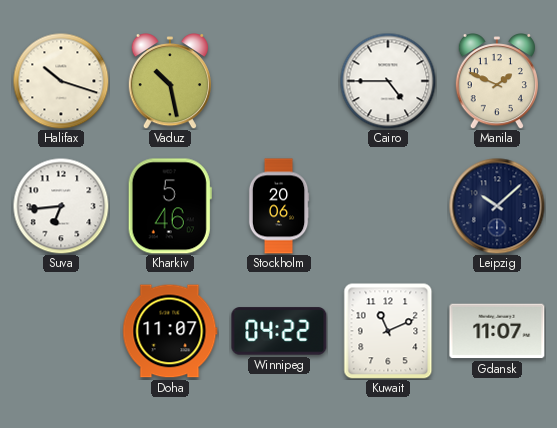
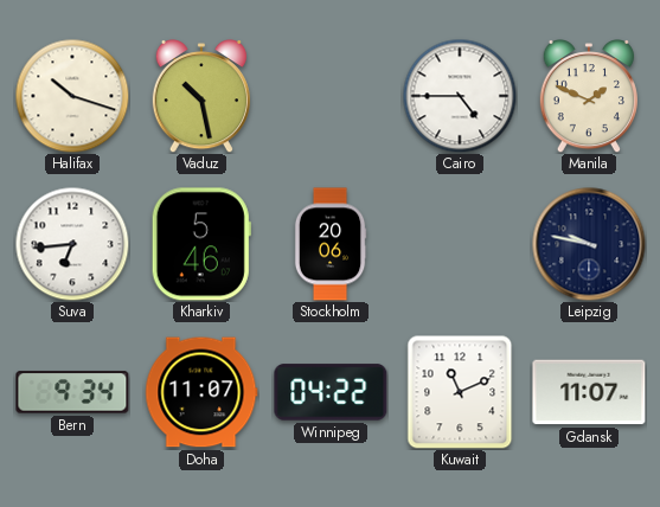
Leipzig: 10:08 -> 9:47
Bern: none -> 9:34
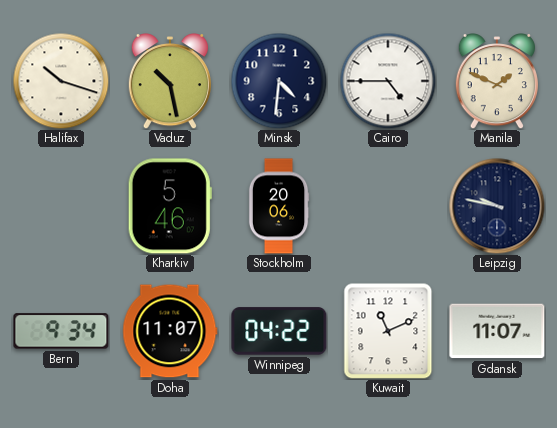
Minsk: none -> 4:31
Suva: 6:44 -> none
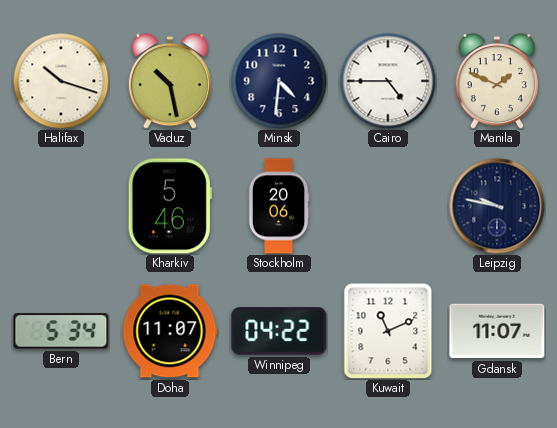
Bern: 9:34 -> 5:34
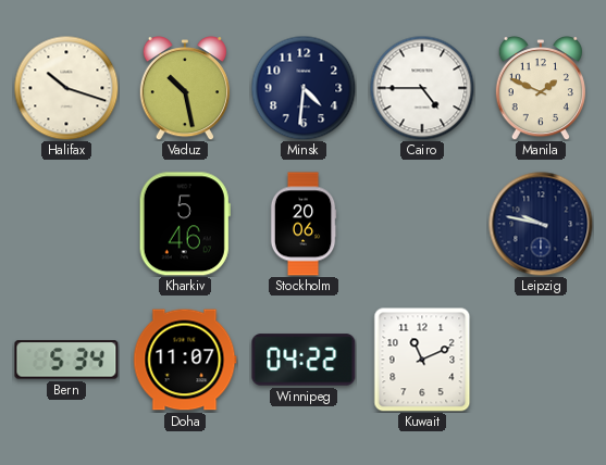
Gdansk: 11:07 -> none
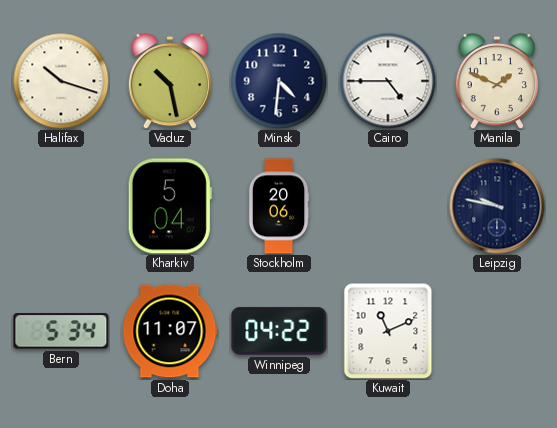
Kharkiv: 5:46 -> 5:04
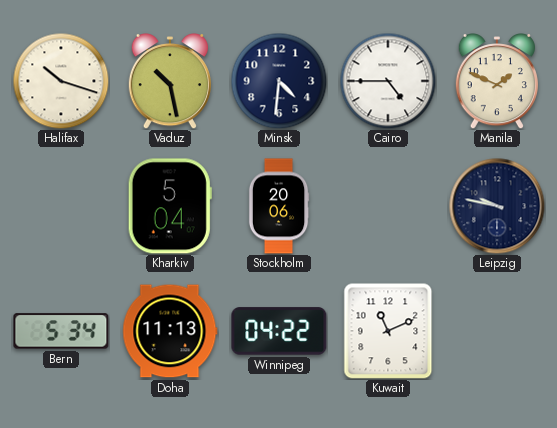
Doha: 11:07 -> 11:13
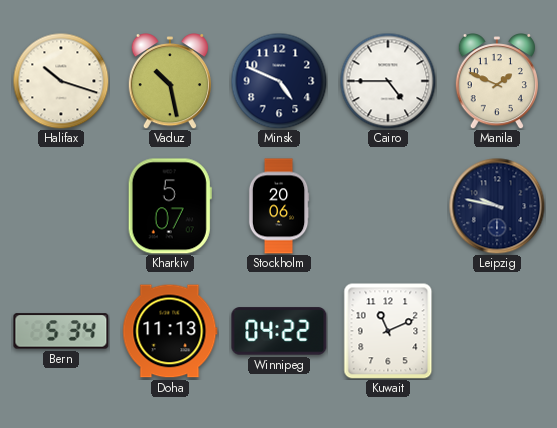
Minsk: 4:31 -> 4:49
Kharkiv: 5:04 -> 5:07
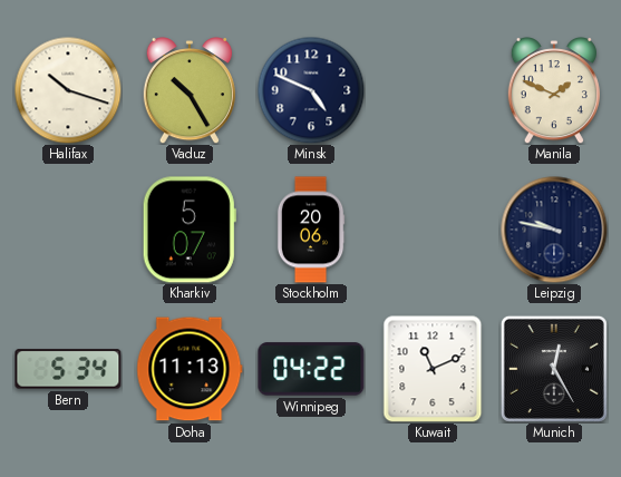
Vaduz: 10:28 -> 10:25
Cairo: 4:45 -> none
Munich: none -> 12:25
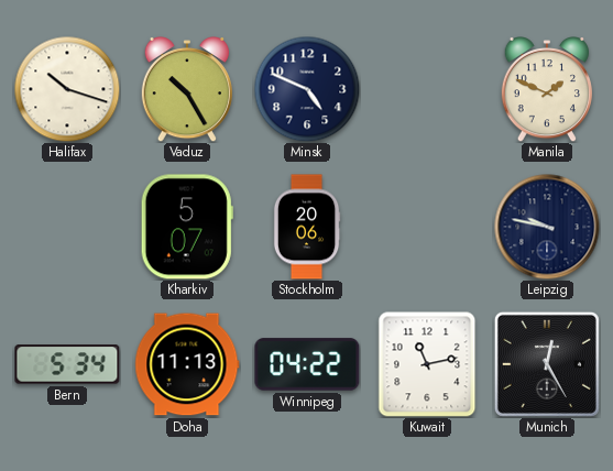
Kuwait: 11:11 -> 11:13
